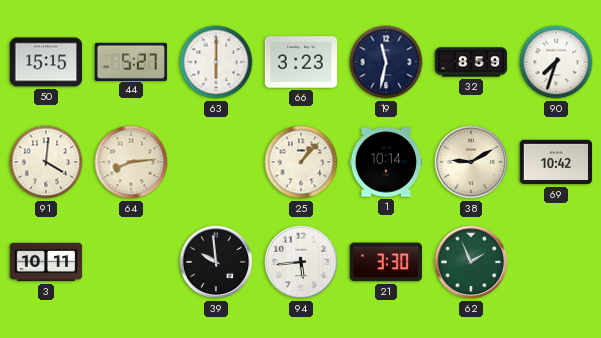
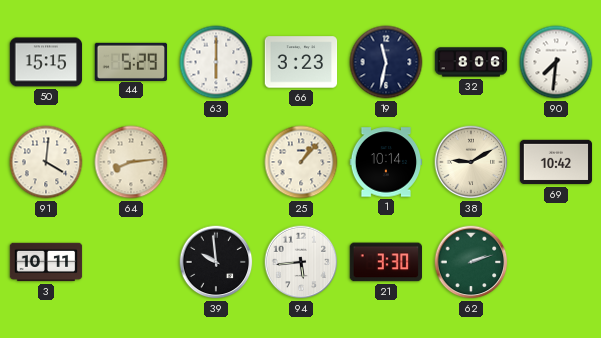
44: 5:27 -> 5:29
32: 8:59 -> 8:06
90: 7:33 -> 7:31
62: 1:56 -> 2:12
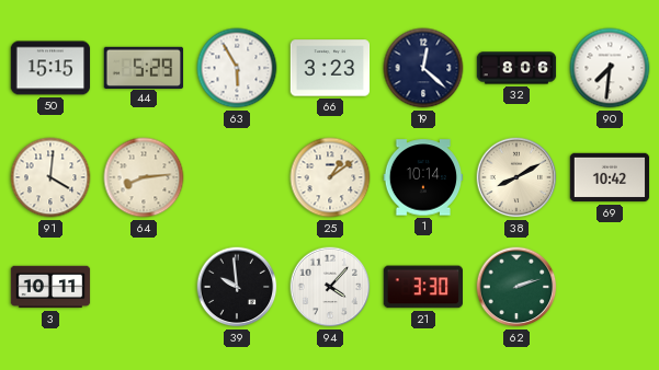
63: 6:00 -> 5:55
19: 11:32 -> 12:22
25: 1:07 -> 1:09
38: 9:10 -> 8:10
94: 5:44 -> 4:07
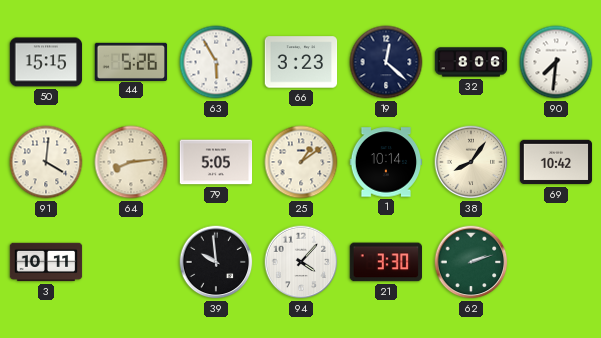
44: 5:29 -> 5:26
79: none -> 5:05
38: 8:10 -> 8:06
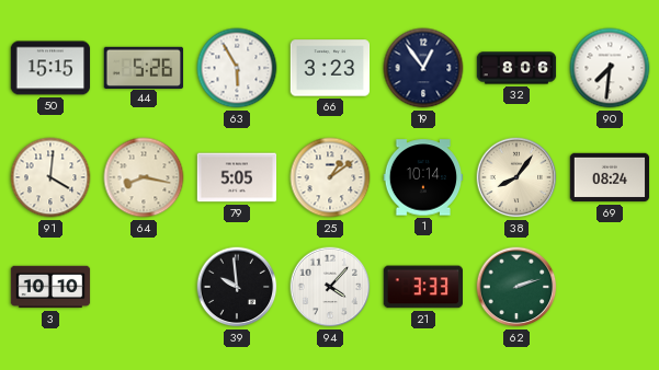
19: 12:22 -> 12:54
64: 8:14 -> 8:17
69: 10:42 -> 08:24
3: 10:11 -> 10:10
21: 3:30 -> 3:33
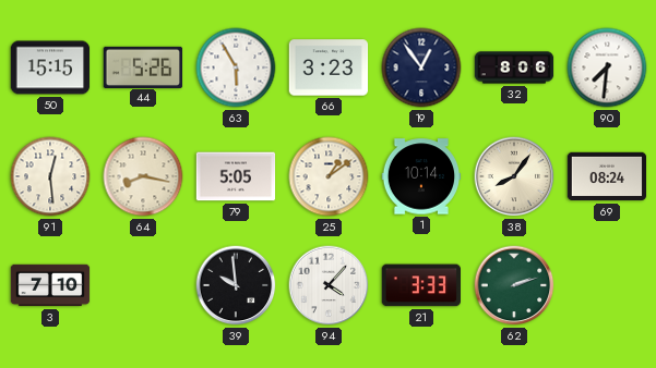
91: 4:01 -> 12:29
3: 10:10 -> 7:10
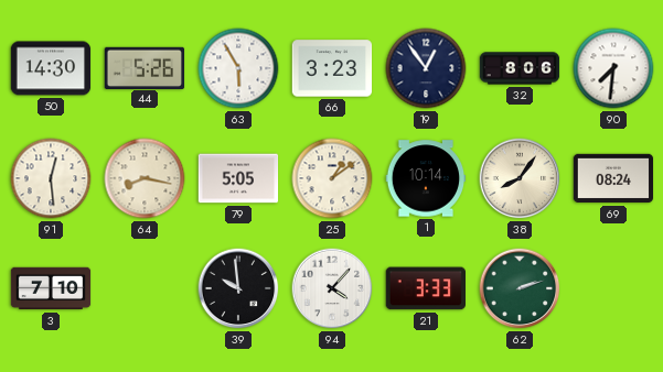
50: 15:15 -> 14:30
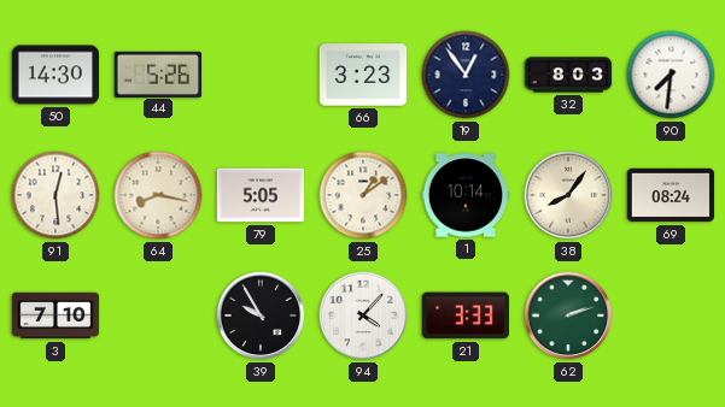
63: 5:55 -> none
32: 8:06 -> 8:03
39: 9:59 -> 9:55
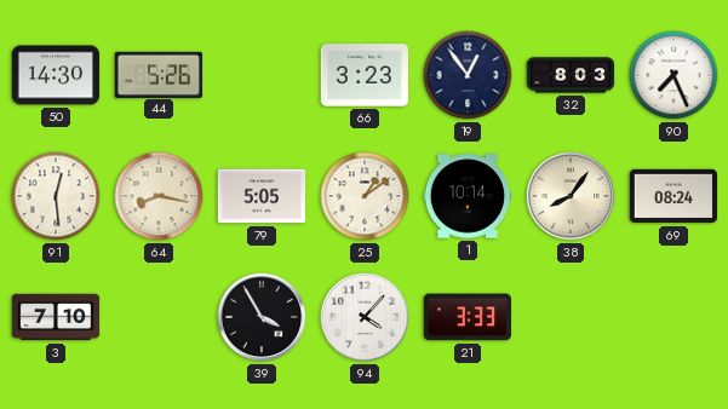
90: 7:31 -> 7:26
39: 9:55 -> 3:55
62: 2:12 -> none
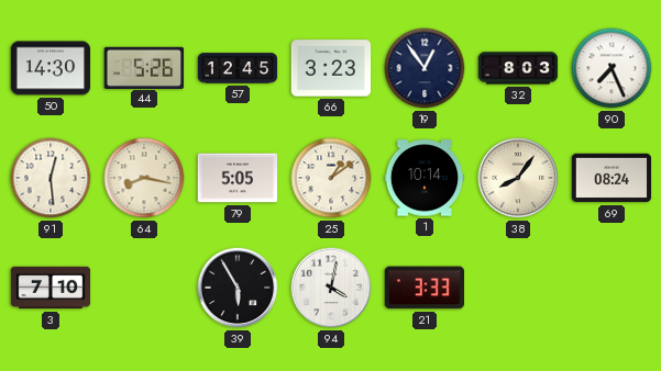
57: none -> 12:45
39: 3:55 -> 5:55
94: 4:07 -> 4:02
